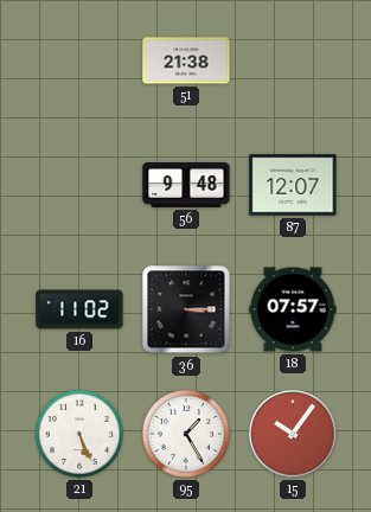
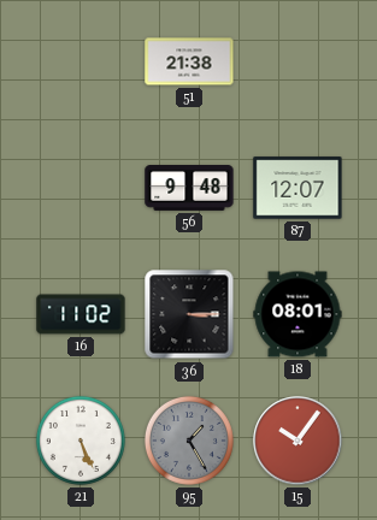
18: 07:57 -> 08:01
95 dial: white -> grey
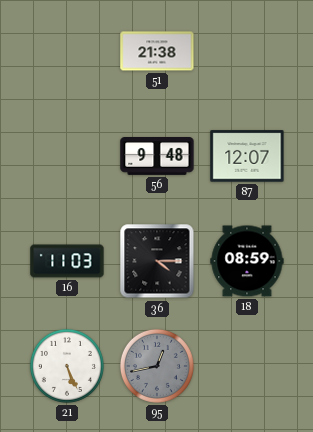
16: 11:02 -> 11:03
36: 3:15 -> 4:15
18: 08:01 -> 08:59
95: 1:25 -> 12:43
15: 10:06 -> none
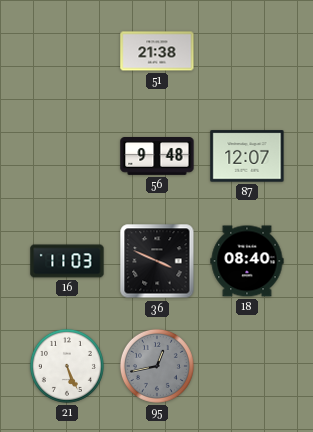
36: 4:15 -> 3:49
18: 08:59 -> 08:40
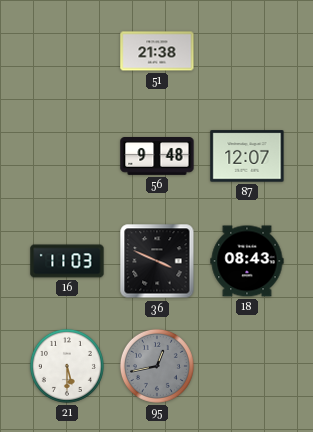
18: 08:40 -> 08:43
21: 5:26 -> 5:30
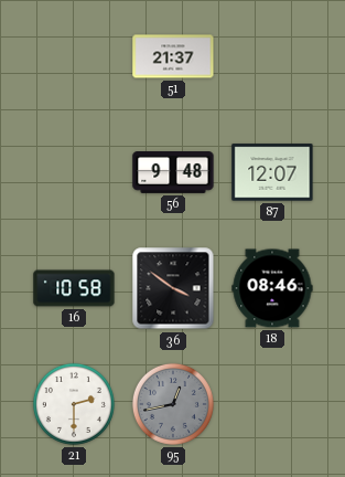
51: 21:38 -> 21:37
16: 11:03 -> 10:58
36: 3:49 -> 3:51
18: 08:43 -> 08:46
21: 5:30 -> 2:30
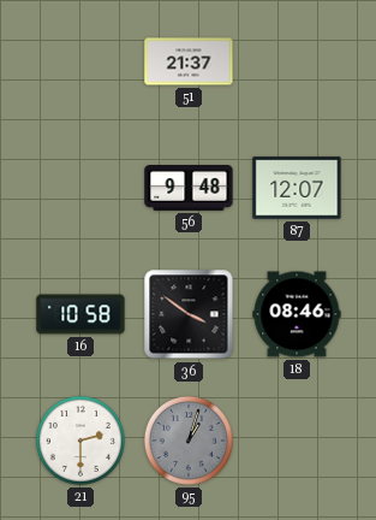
95: 12:43 -> 1:03
